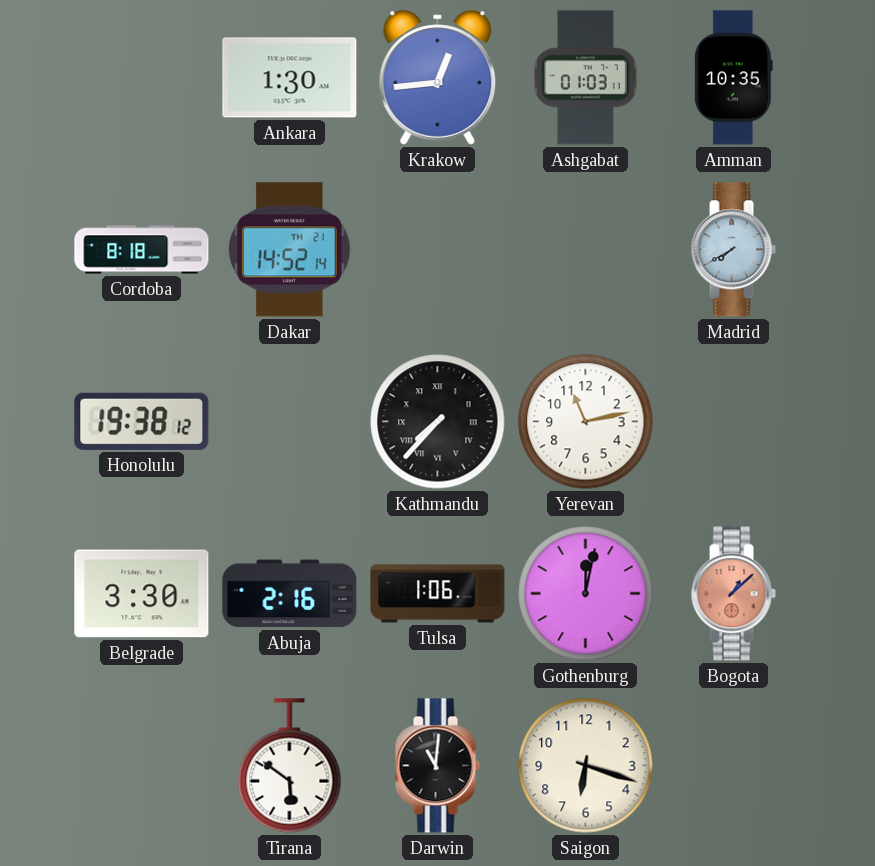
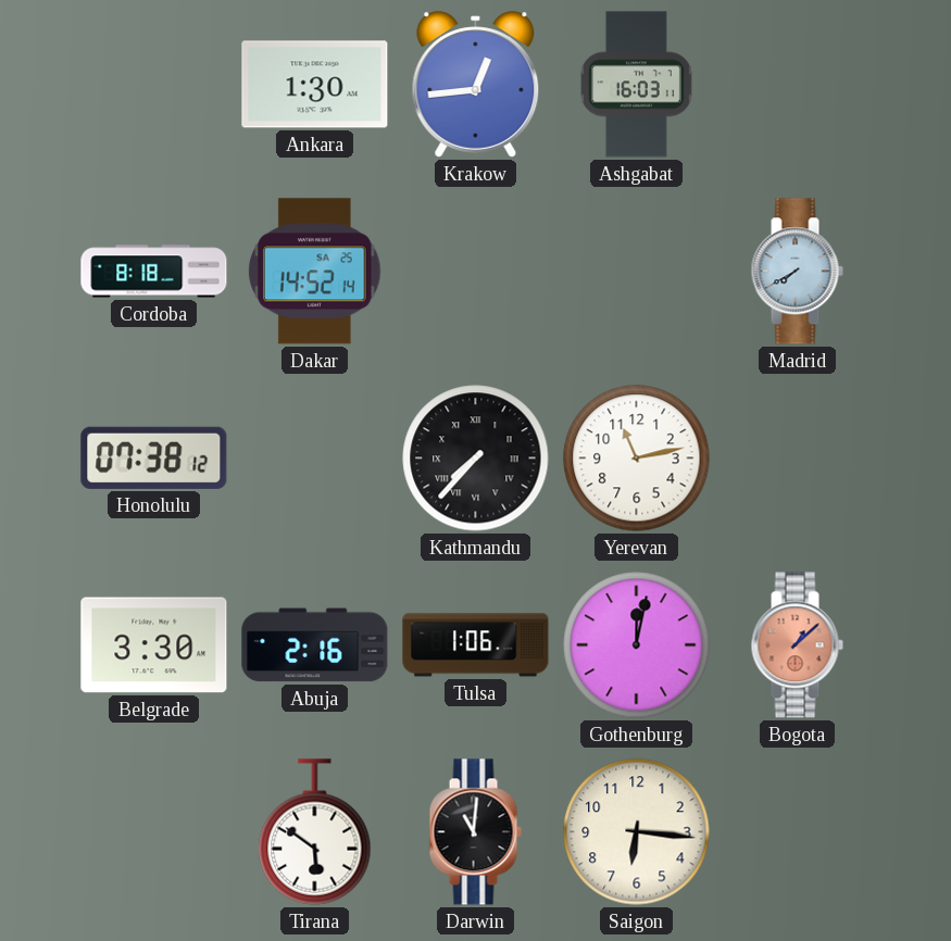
Ashgabat: 01:03 -> 16:03
Amman: 10:35 -> none
Dakar date: TH 21 -> SA 25
Honolulu: 19:38 -> 07:38
Saigon: 6:18 -> 6:16
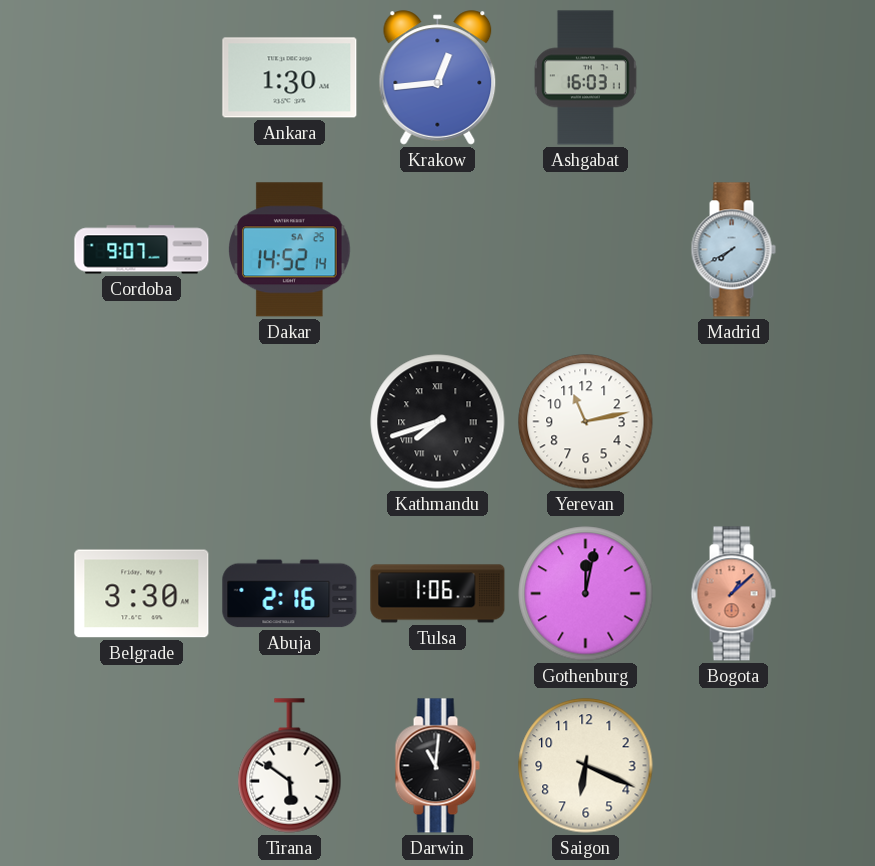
Cordoba: 8:18 -> 9:07
Honolulu: 07:38 -> none
Kathmandu: 7:37 -> 7:42
Saigon: 6:16 -> 6:19
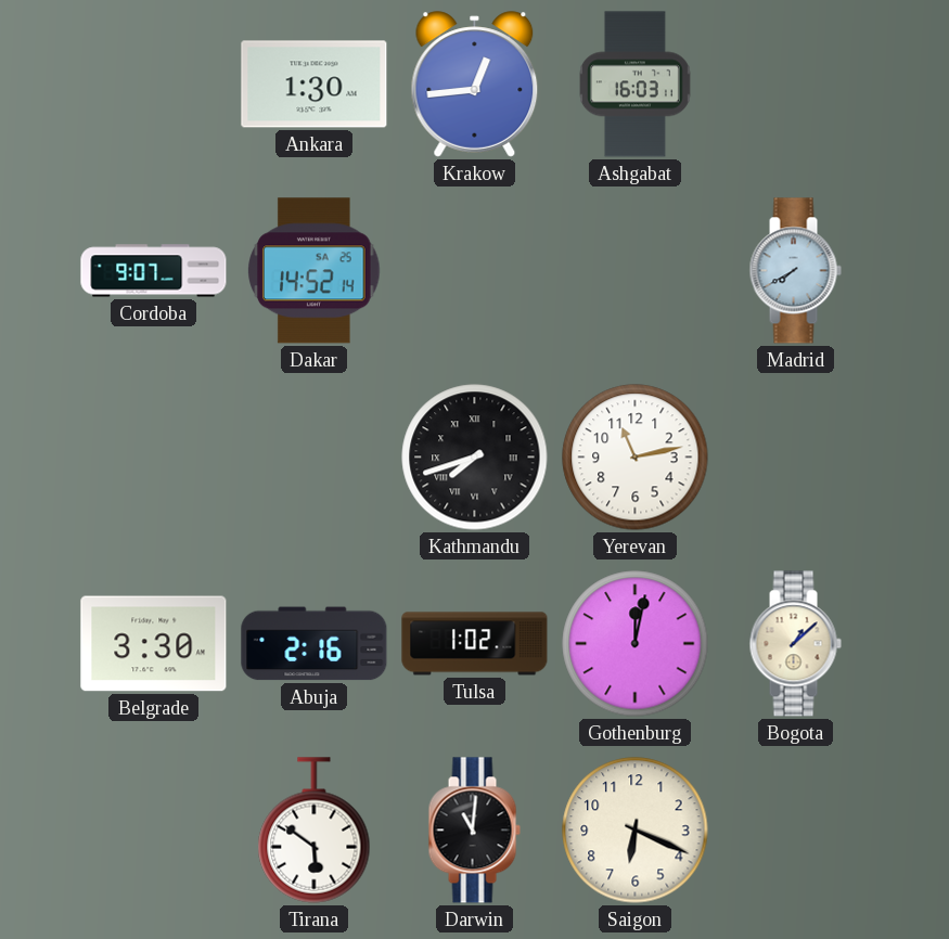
Tulsa: 1:06 -> 1:02
Bogota dial: salmon -> cream
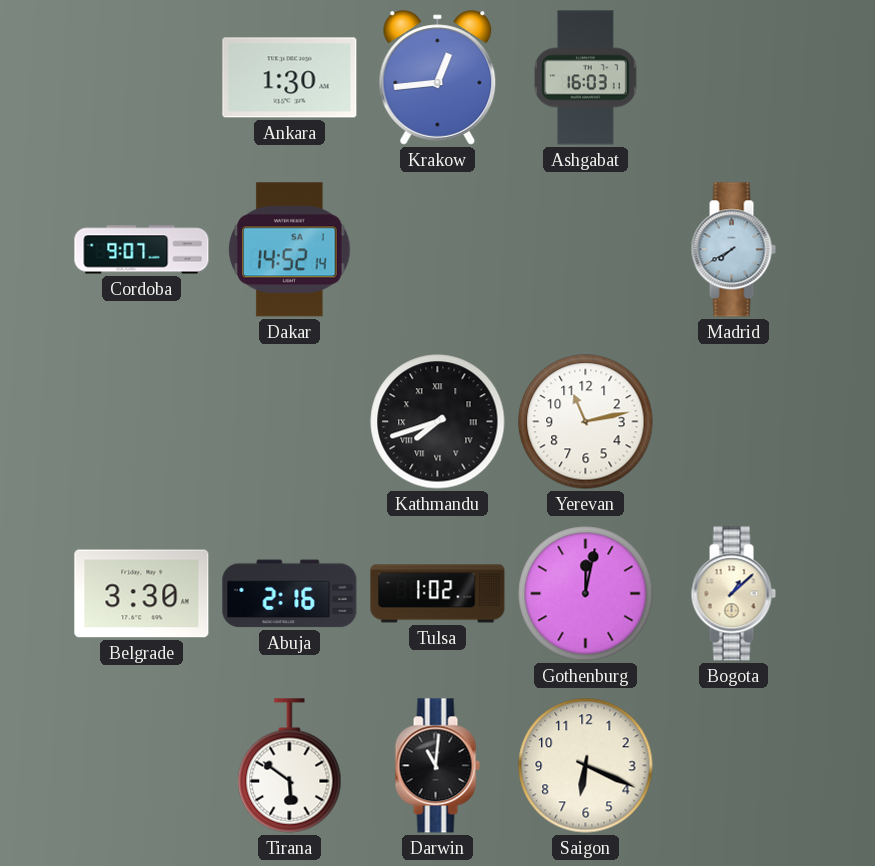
Dakar date: SA 25 -> SA 1
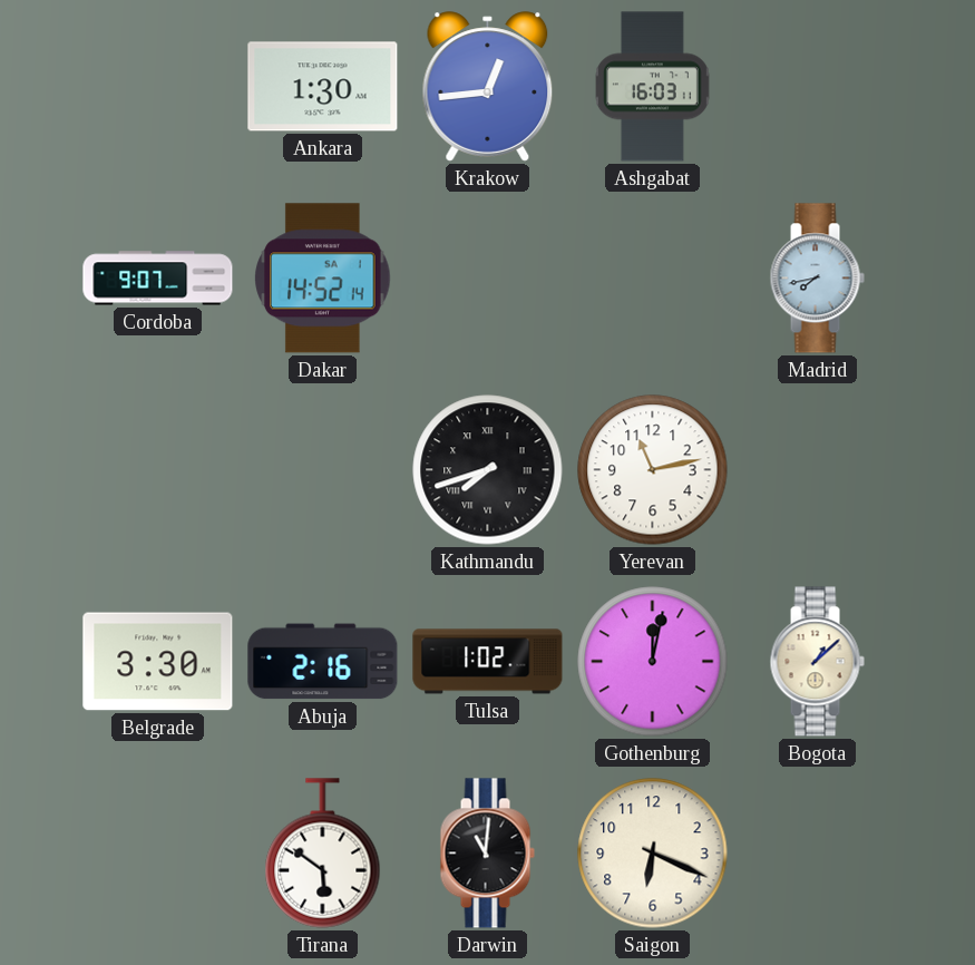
Madrid: 7:40 -> 7:43
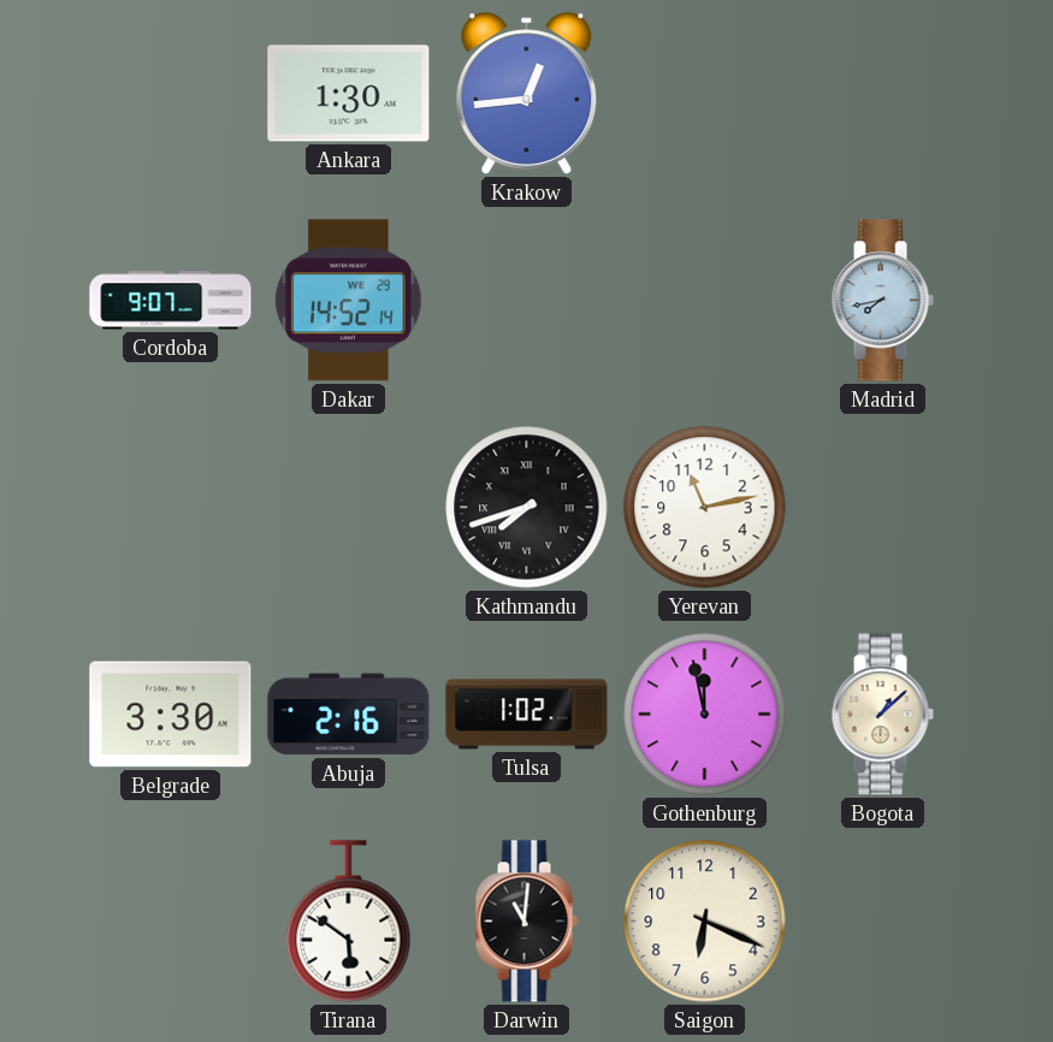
Ashgabat: 16:03 -> none
Dakar date: SA 1 -> WE 29
Gothenburg: 12:02 -> 11:58
